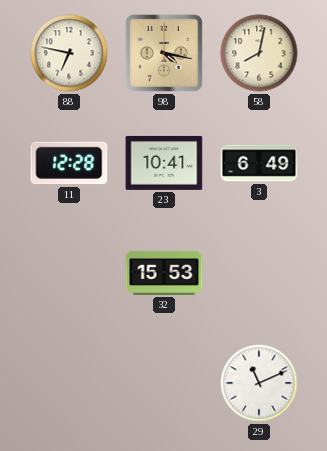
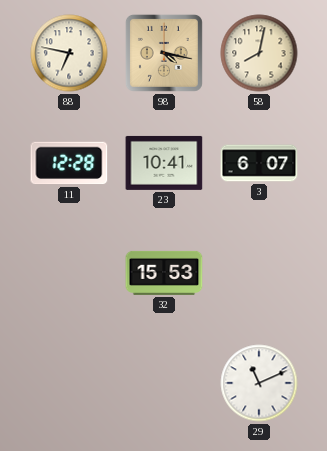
3: 6:49 -> 6:07
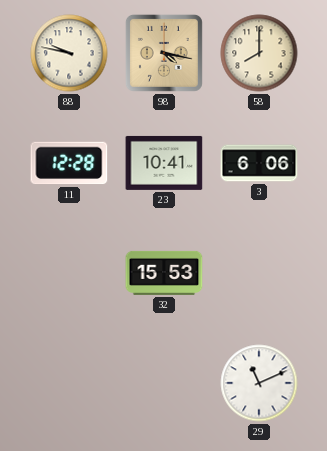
88: 6:47 -> 9:47
58: 8:02 -> 8:00
3: 6:07 -> 6:06
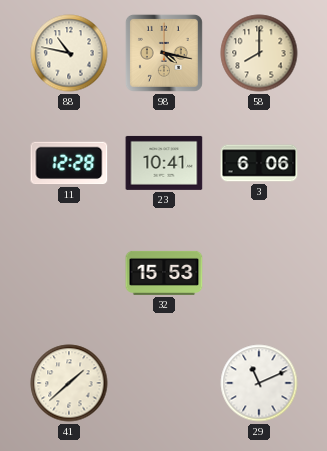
88: 9:47 -> 10:47
41: none -> 1:38
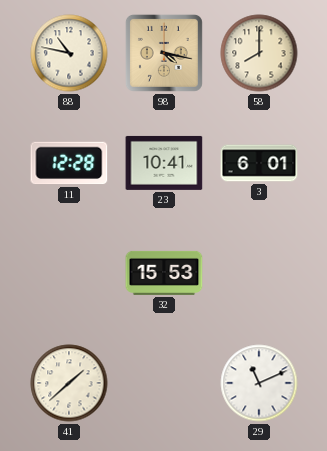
3: 6:06 -> 6:01
